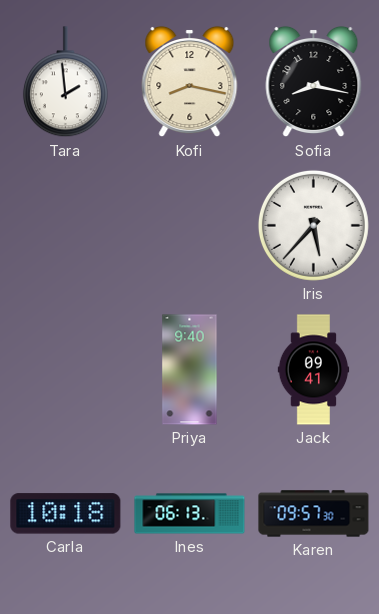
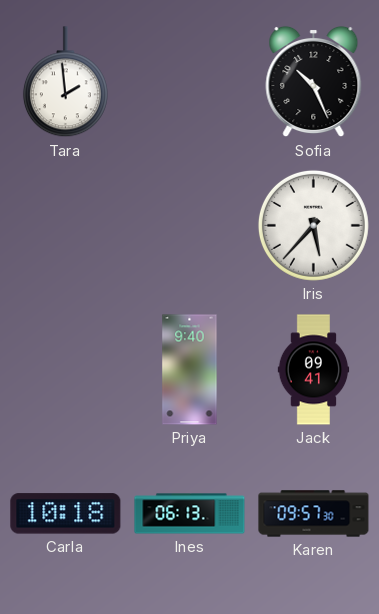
Kofi: 8:17 -> none
Sofia: 8:17 -> 10:26
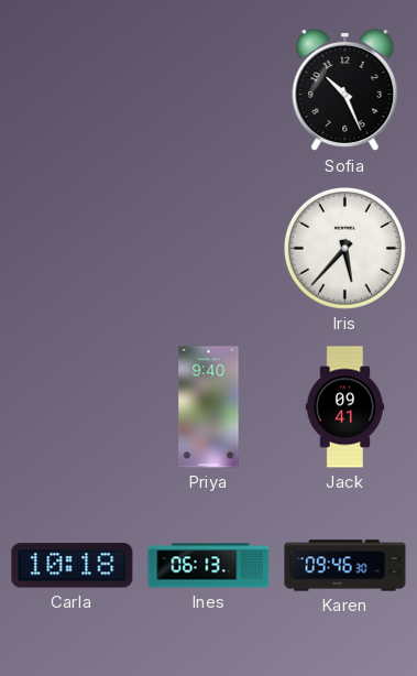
Tara: 1:59 -> none
Karen: 09:57 -> 09:46
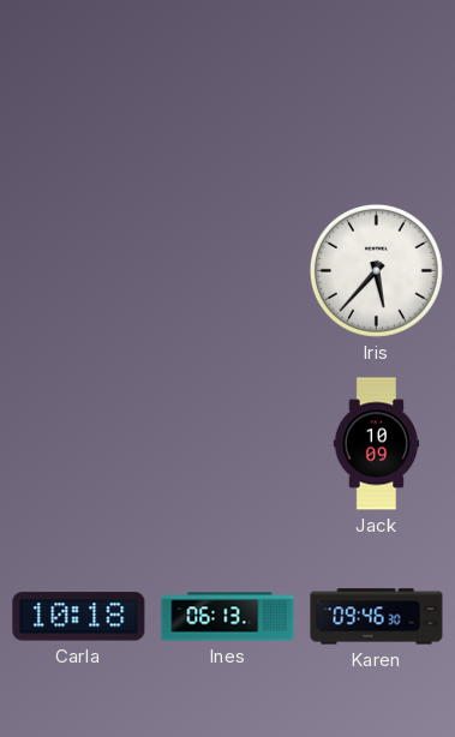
Sofia: 10:26 -> none
Priya: 9:40 -> none
Jack: 09:41 -> 10:09
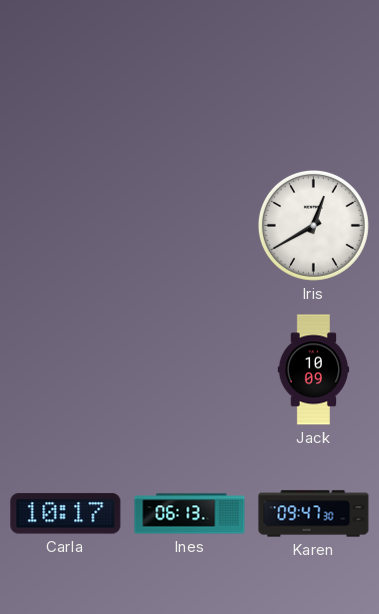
Iris: 5:37 -> 12:40
Carla: 10:18 -> 10:17
Karen: 09:46 -> 09:47
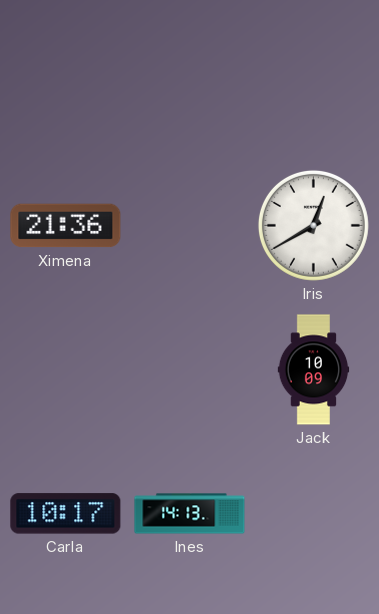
Ximena: none -> 21:36
Ines: 06:13 -> 14:13
Karen: 09:47 -> none
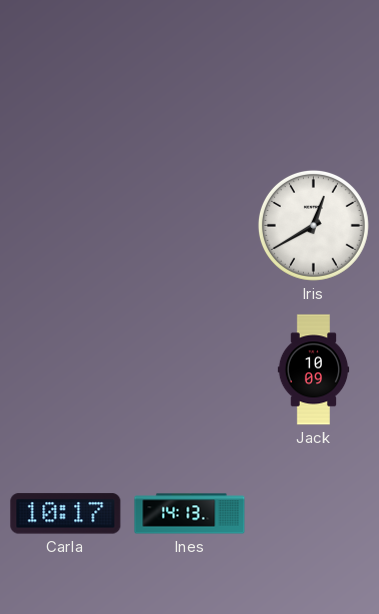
Ximena: 21:36 -> none
